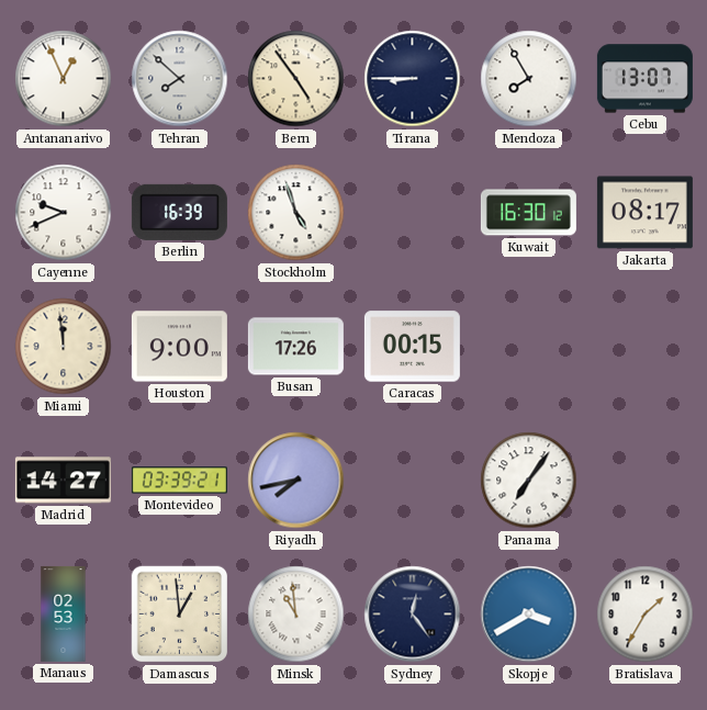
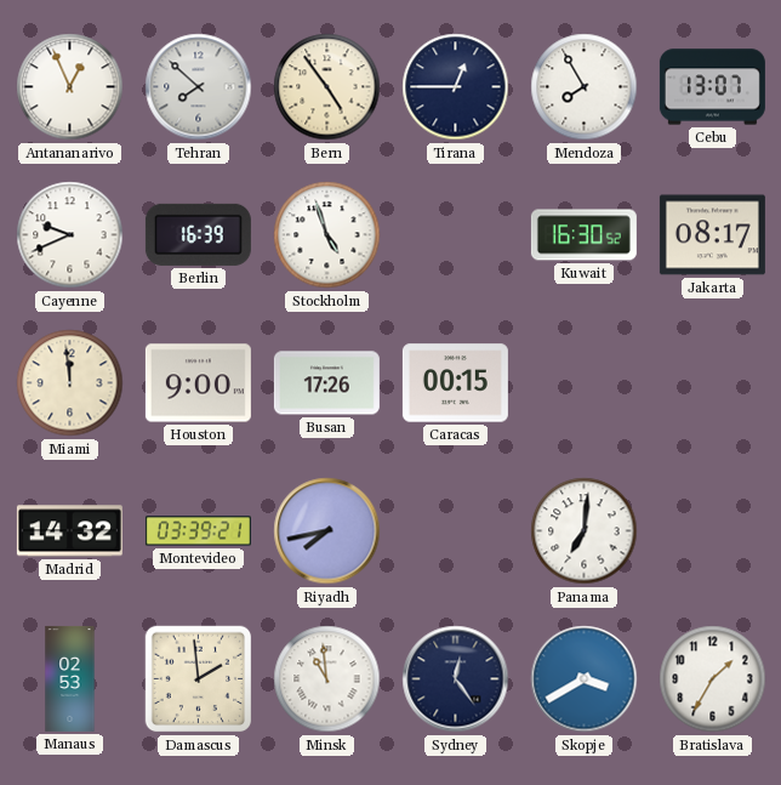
Tirana: 8:45 -> 12:45
Kuwait: 16:30:12 -> 16:30:52
Madrid: 14:27 -> 14:32
Panama: 7:06 -> 7:01
Damascus: 12:59 -> 1:59
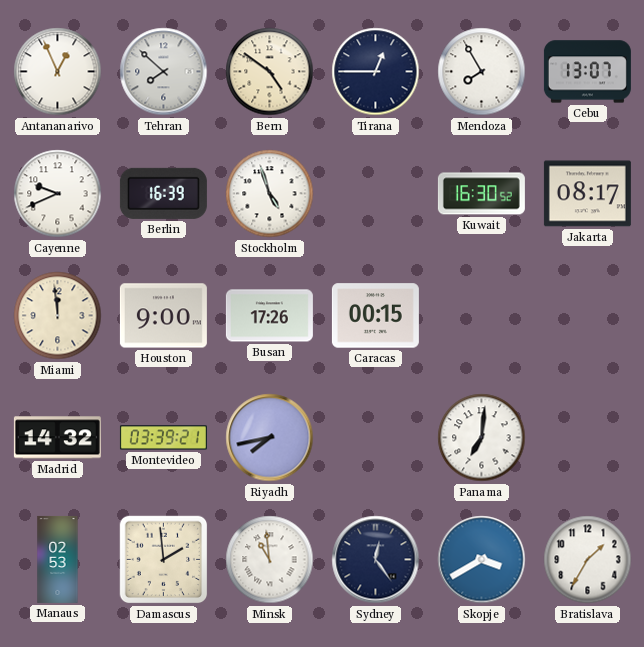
Bern: 4:54 -> 4:51
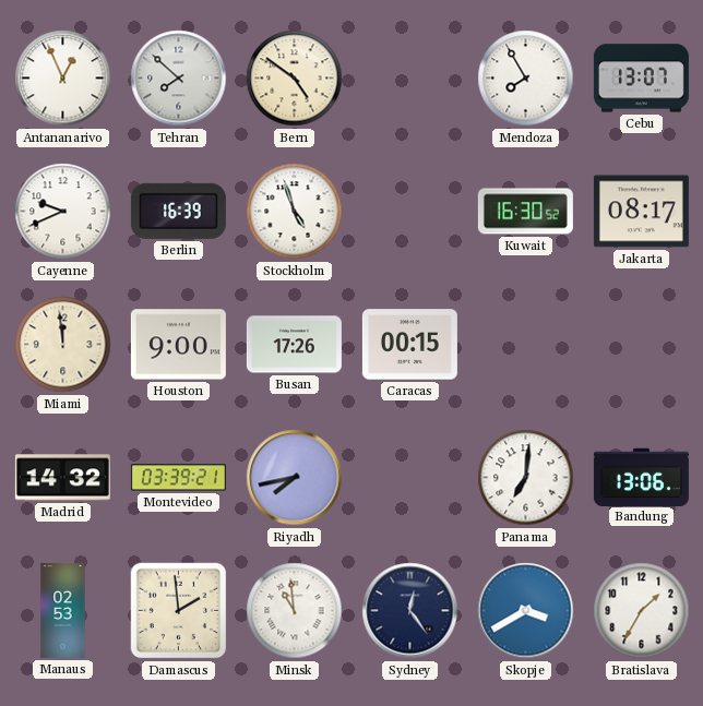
Tirana: 12:45 -> none
Bandung: none -> 13:06
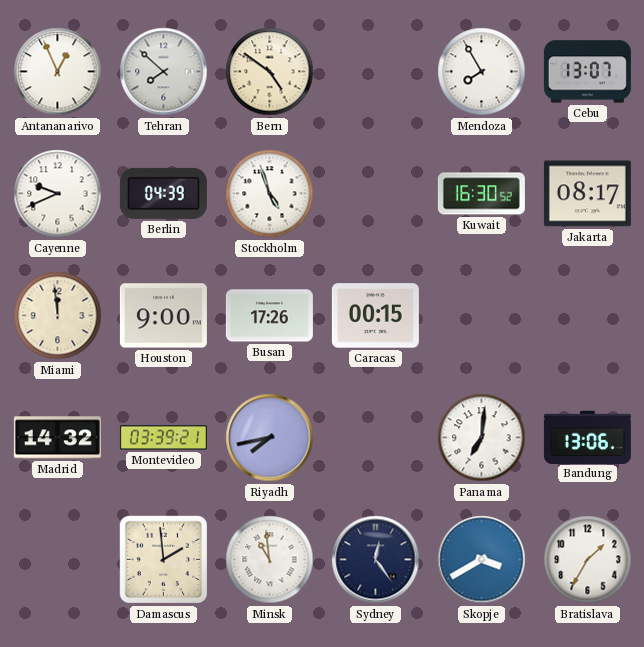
Berlin: 16:39 -> 04:39
Manaus: 02:53 -> none
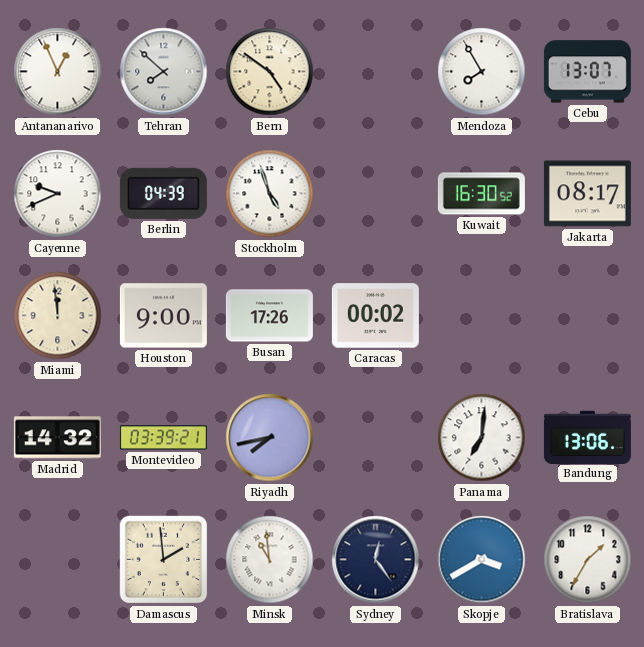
Caracas: 00:15 -> 00:02
